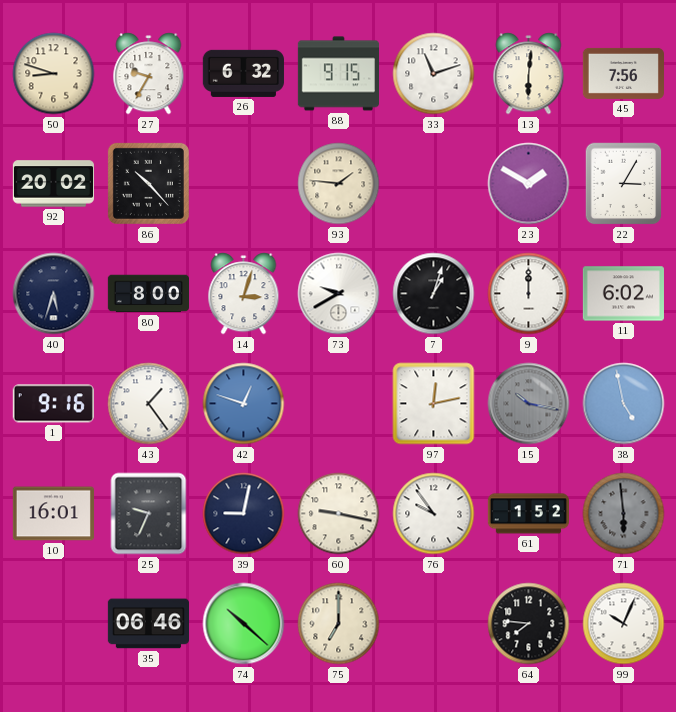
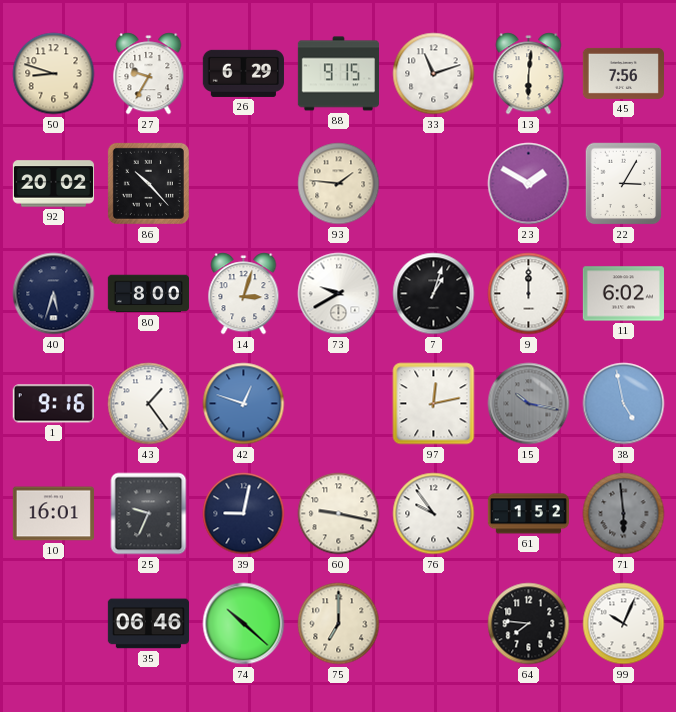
26: 6:32 -> 6:29
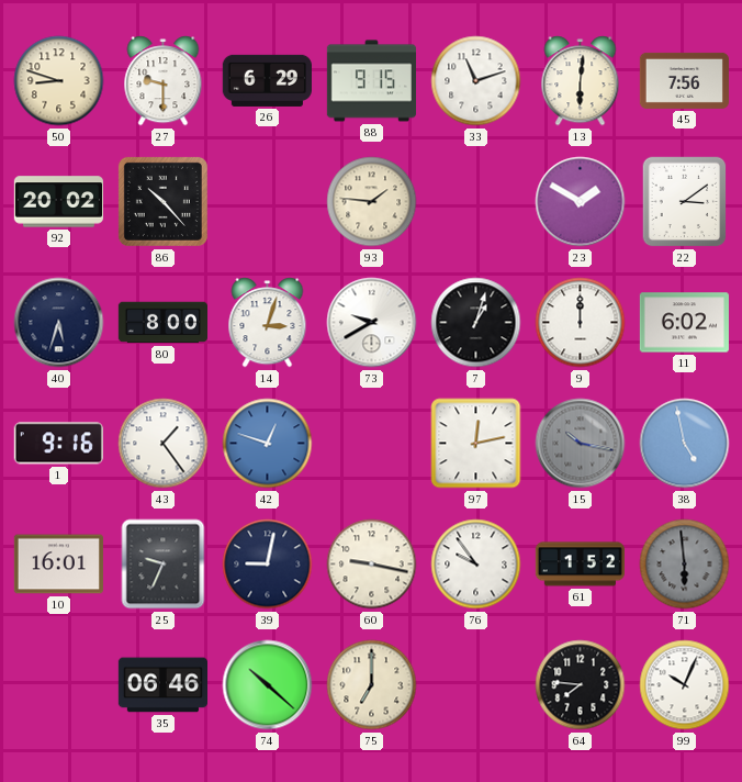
27: 9:35 -> 9:30
22: 3:05 -> 3:09
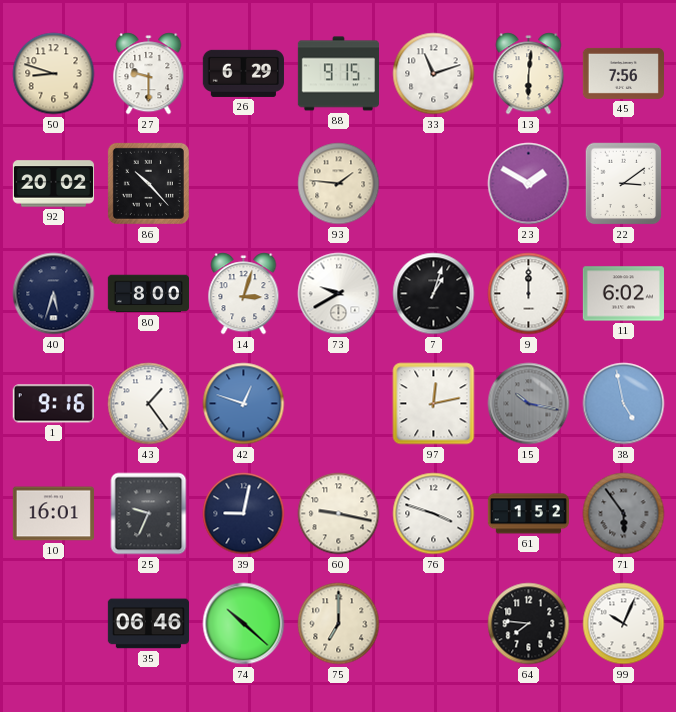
76: 9:54 -> 3:48
71: 5:59 -> 5:54
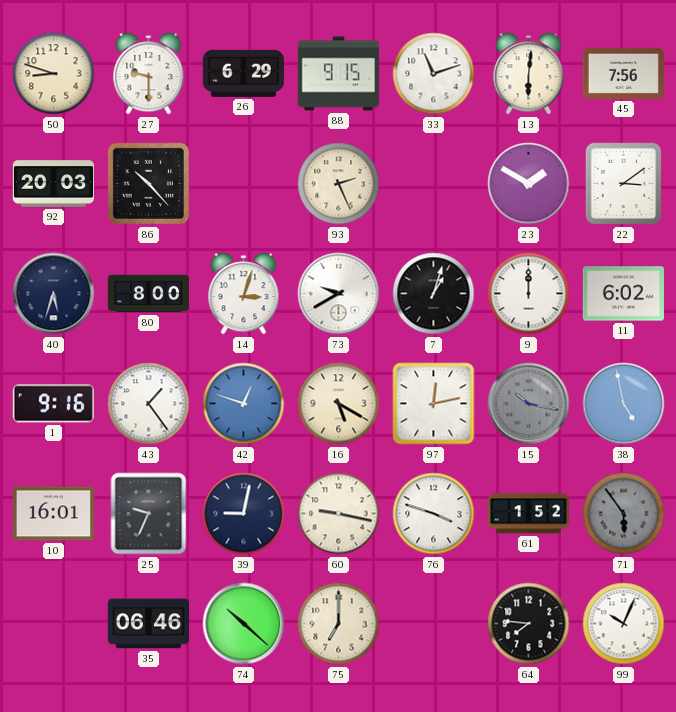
92: 20:02 -> 20:03
93: 1:46 -> 2:26
16: none -> 5:20
